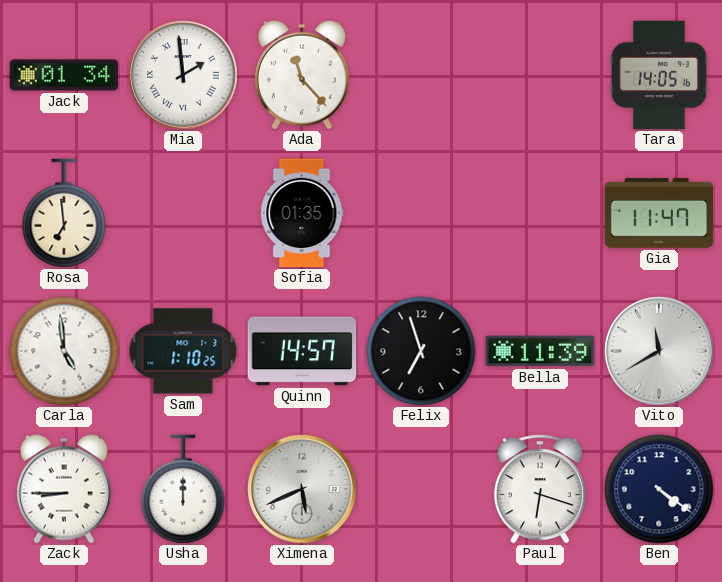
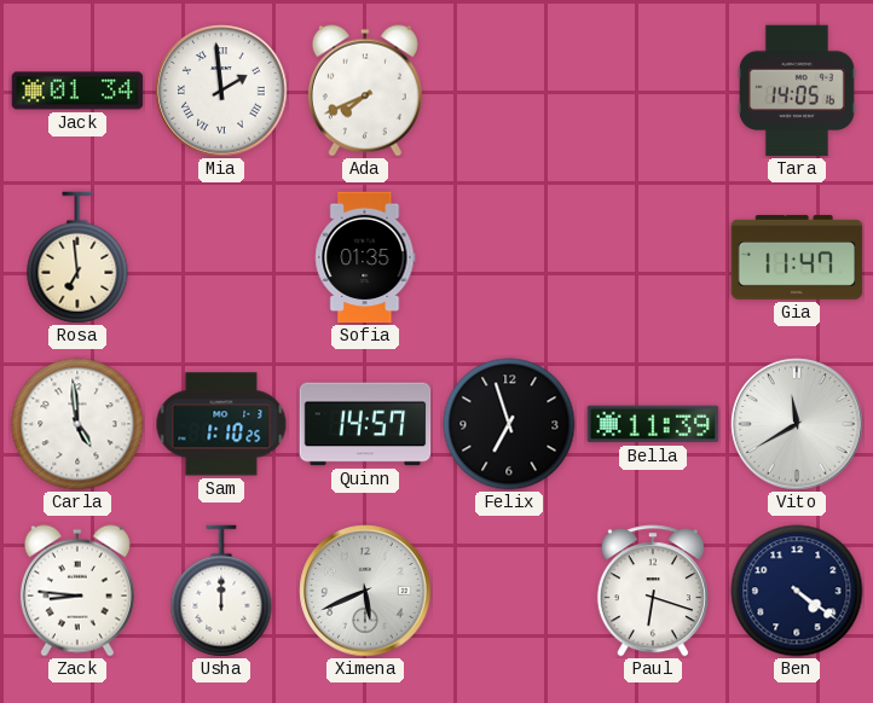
Ada: 11:23 -> 7:41
Zack: 8:45 -> 8:46
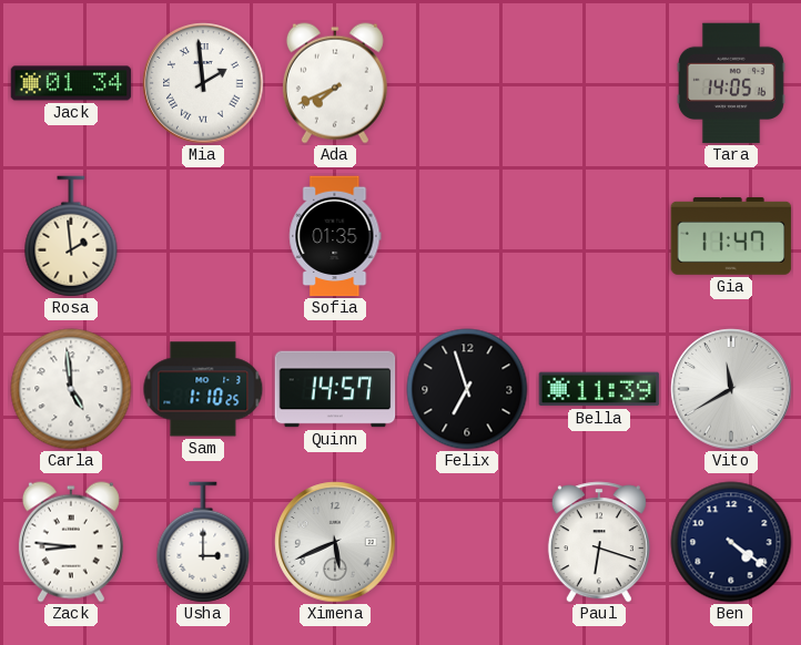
Rosa: 6:59 -> 1:59
Usha: 12:00 -> 3:00
